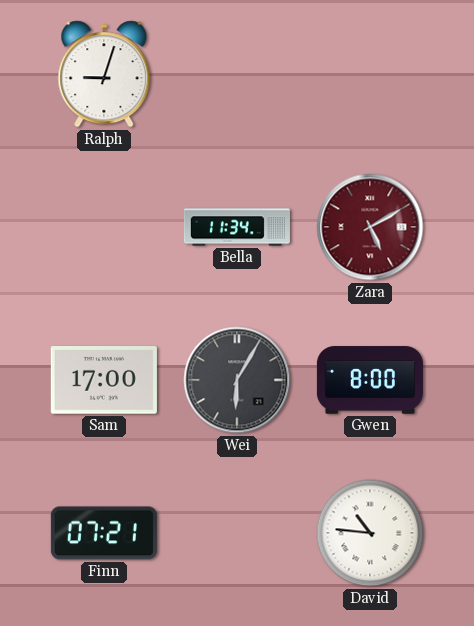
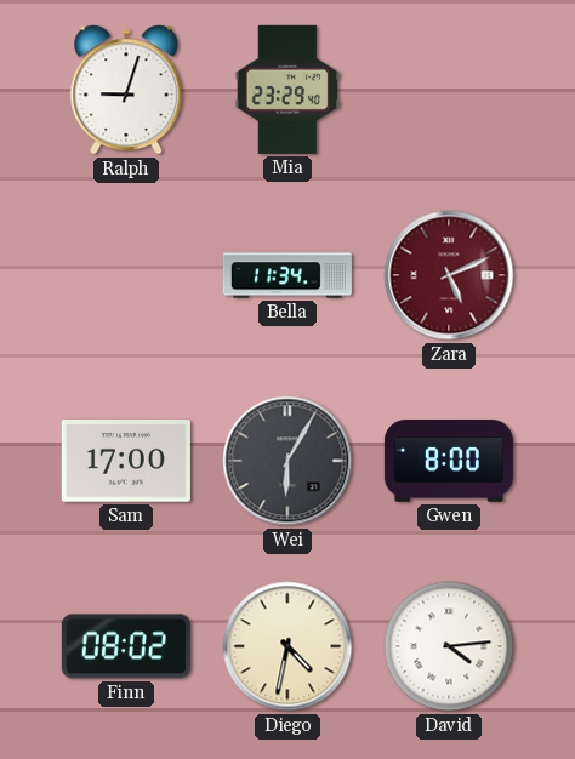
Mia: none -> 23:29
Zara: 5:10 -> 5:11
Finn: 07:21 -> 08:02
Diego: none -> 4:32
David: 10:46 -> 4:14
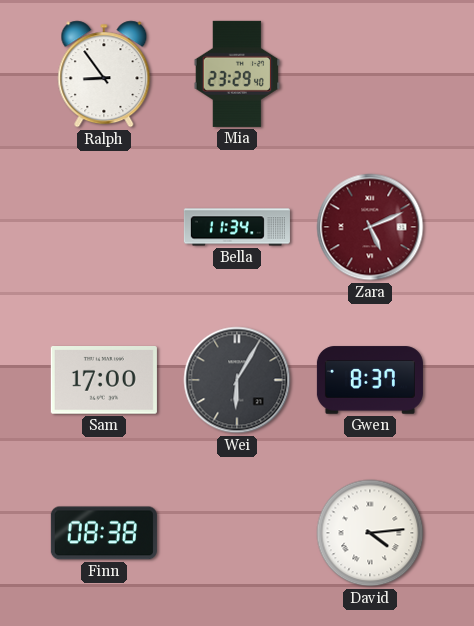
Ralph: 9:03 -> 8:54
Gwen: 8:00 -> 8:37
Finn: 08:02 -> 08:38
Diego: 4:32 -> none
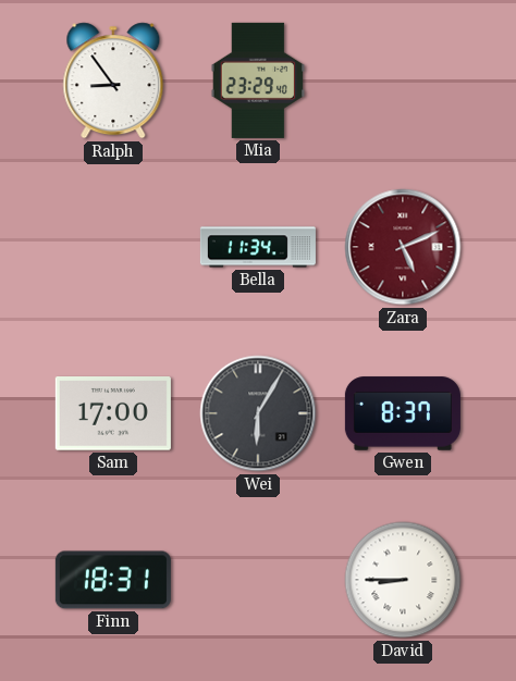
Finn: 08:38 -> 18:31
David: 4:14 -> 8:45
